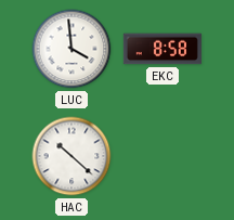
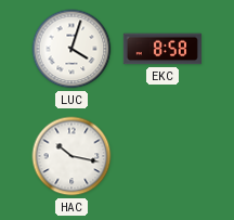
LUC: 3:59 -> 4:03
HAC: 10:22 -> 10:17
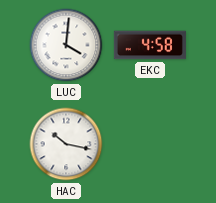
LUC: 4:03 -> 4:01
EKC: 8:58 -> 4:58
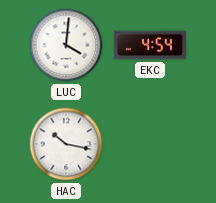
EKC: 4:58 -> 4:54
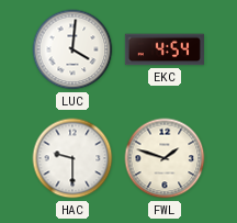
HAC: 10:17 -> 9:30
FWL: none -> 1:48
